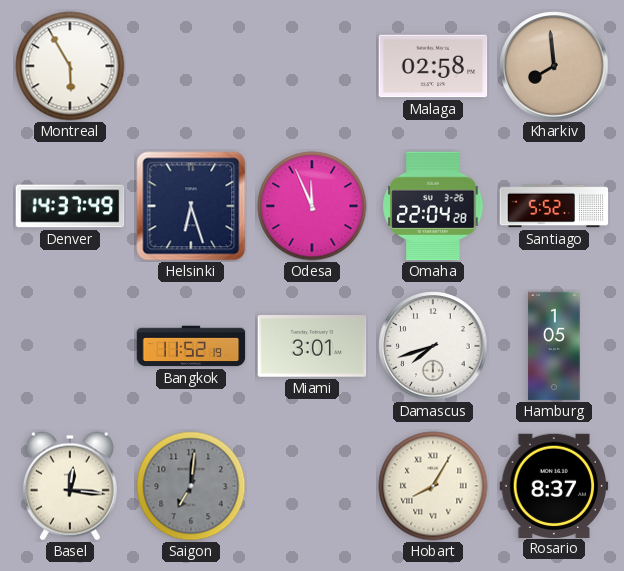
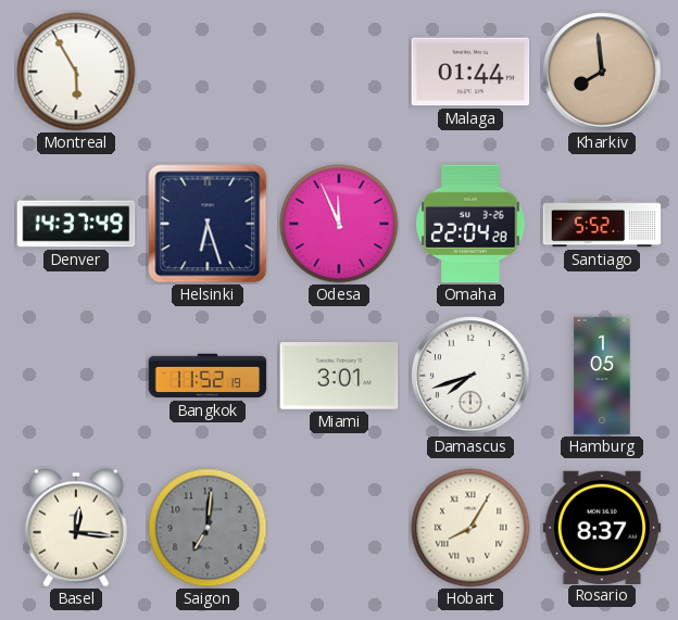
Malaga: 02:58 -> 01:44
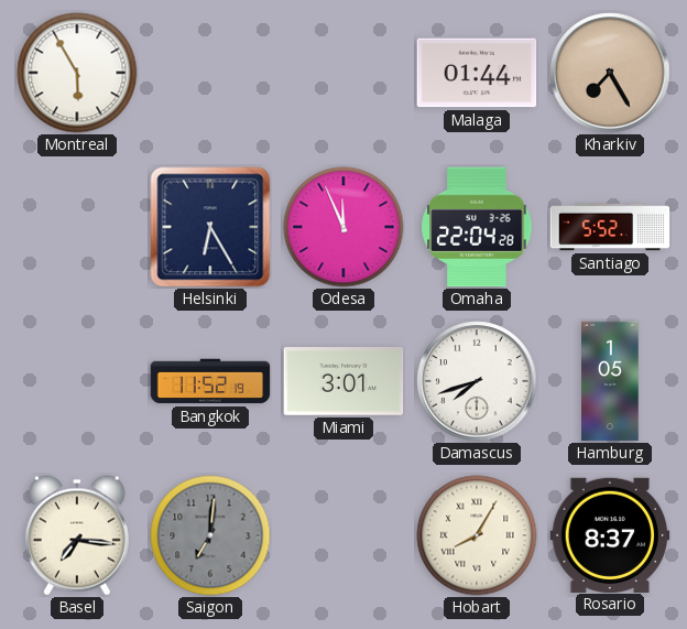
Kharkiv: 7:59 -> 7:25
Denver: 14:37 -> none
Helsinki: 6:27 -> 6:25
Basel: 12:16 -> 7:16
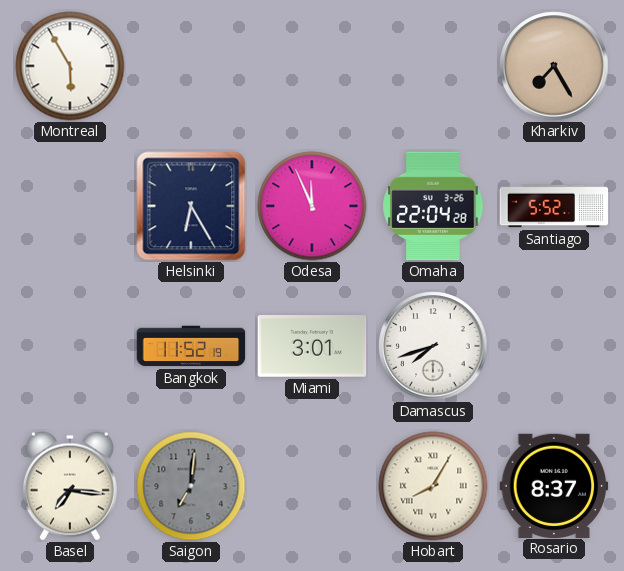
Malaga: 01:44 -> none
Hamburg: 1:05 -> none
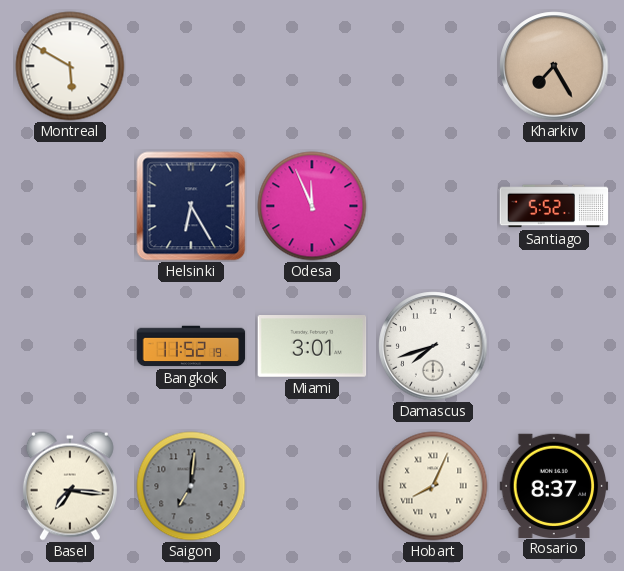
Montreal: 5:55 -> 5:50
Omaha: 22:04 -> none
Hobart: 8:05 -> 8:04
